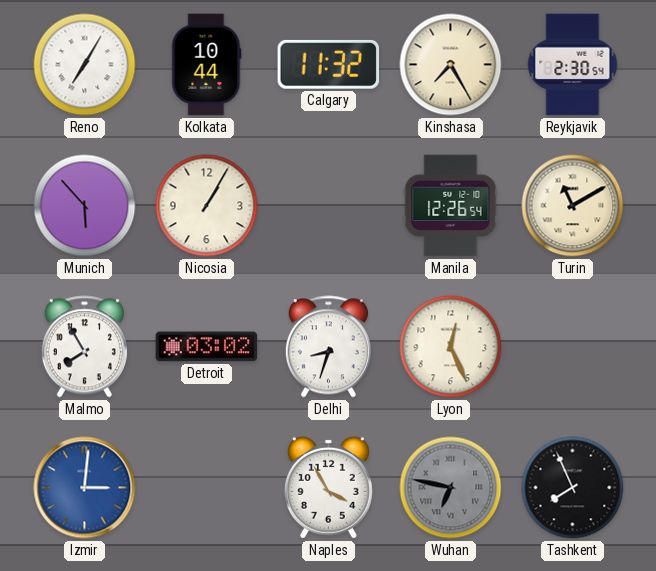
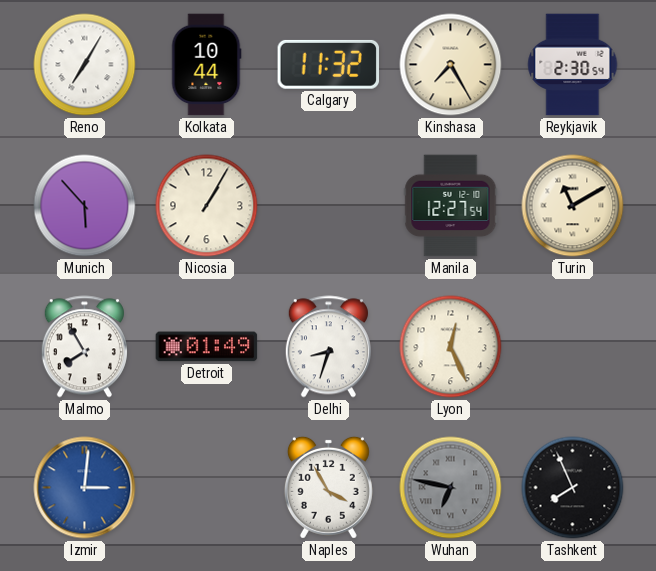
Manila: 12:26 -> 12:27
Detroit: 03:02 -> 01:49
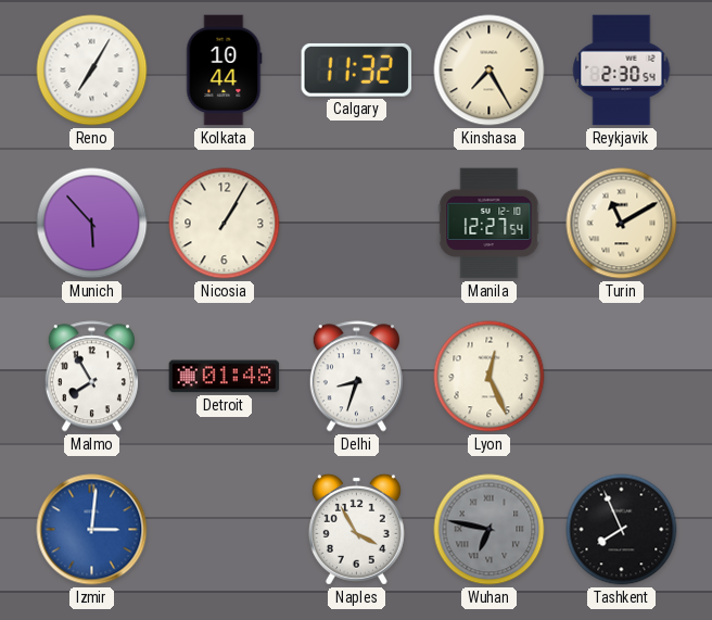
Detroit: 01:49 -> 01:48
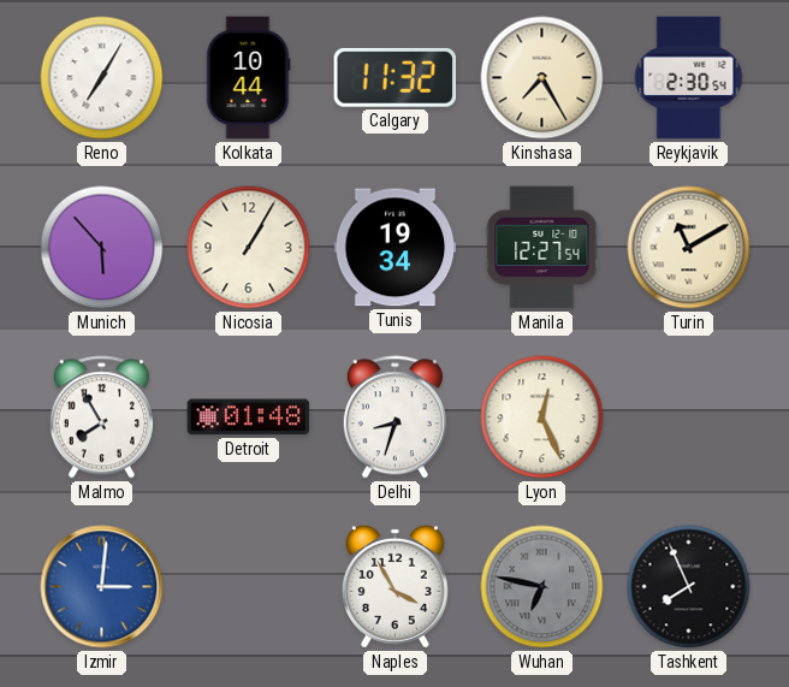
Tunis: none -> 19:34
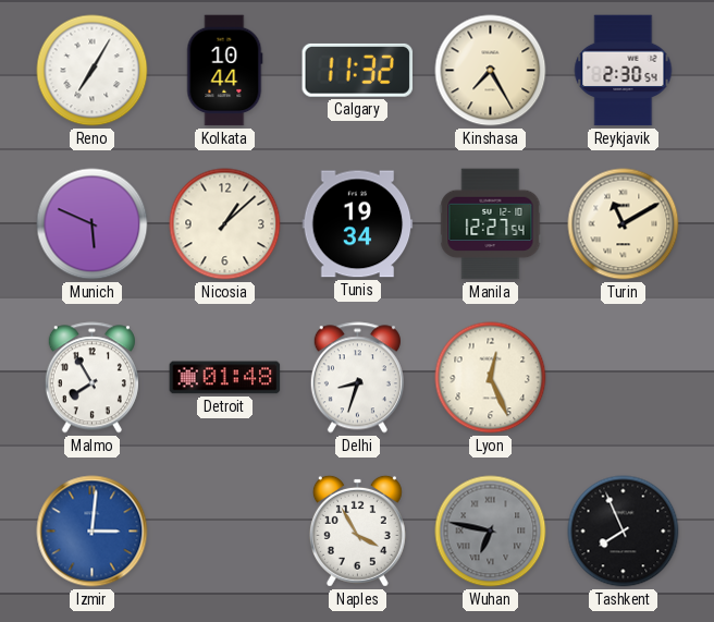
Munich: 5:53 -> 5:49
Nicosia: 1:05 -> 1:08
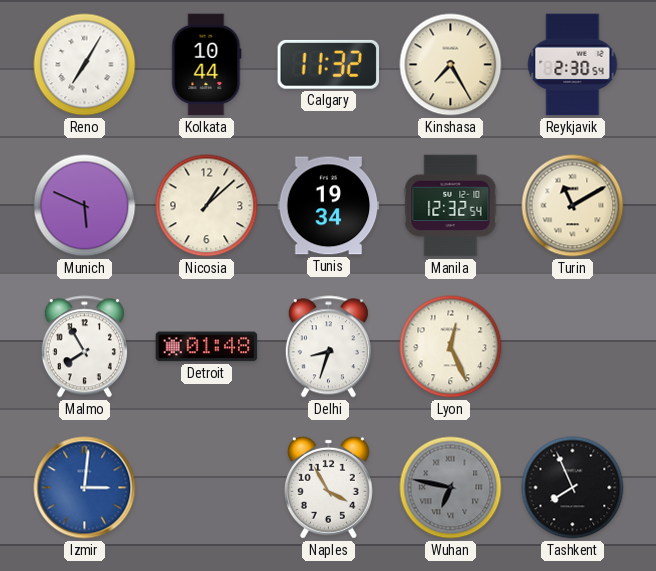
Manila: 12:27 -> 12:32
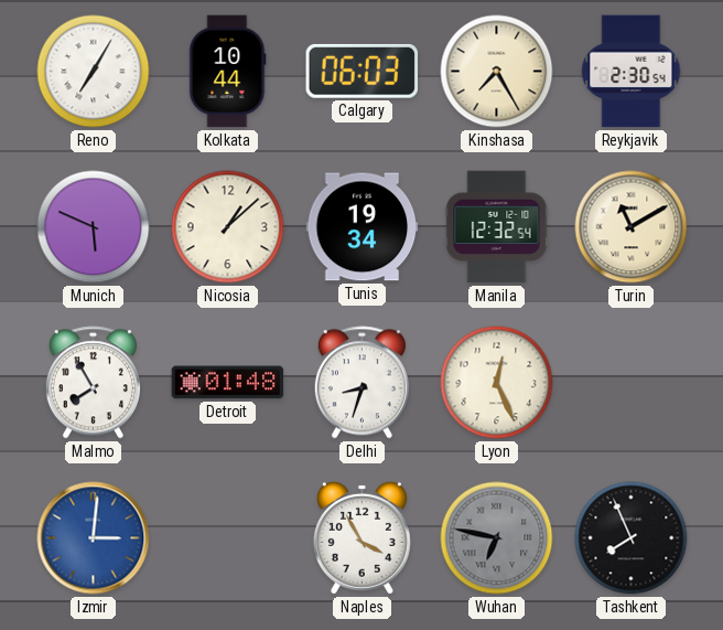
Calgary: 11:32 -> 06:03
